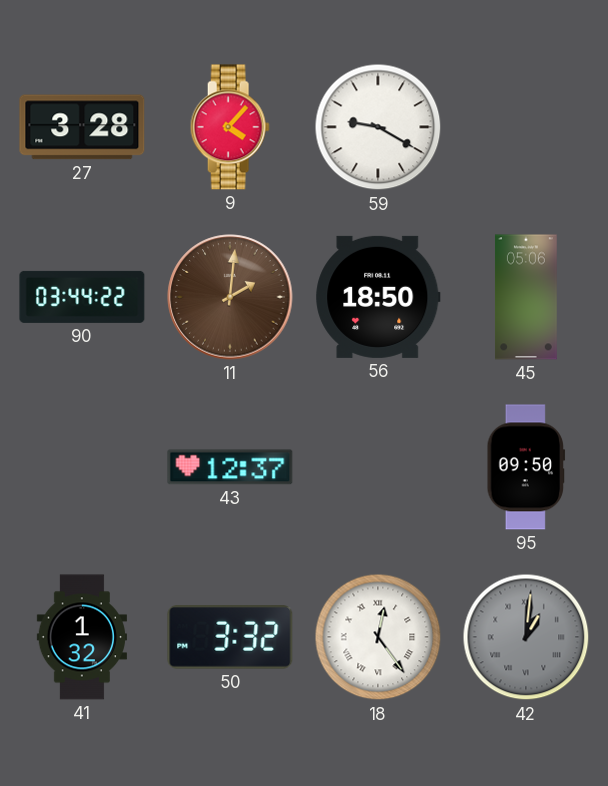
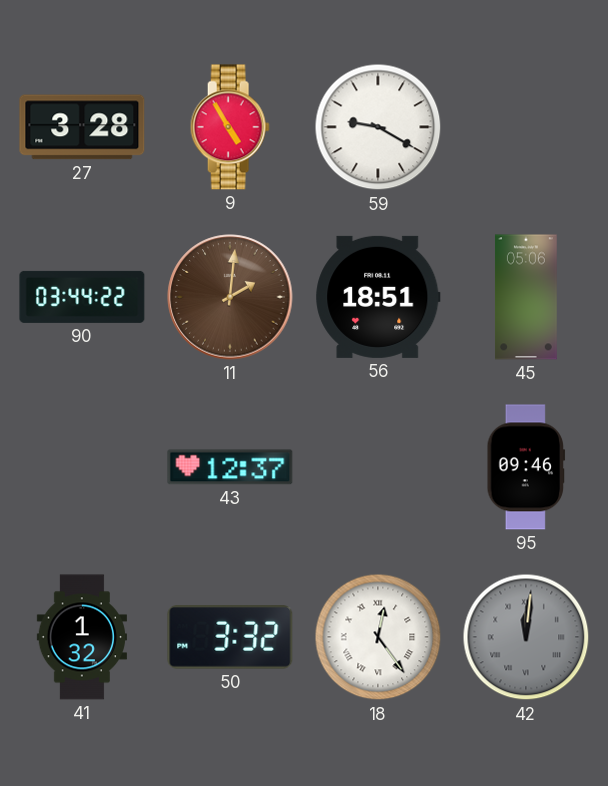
9: 4:07 -> 4:55
56: 18:50 -> 18:51
95: 09:50 -> 09:46
42: 1:01 -> 12:01
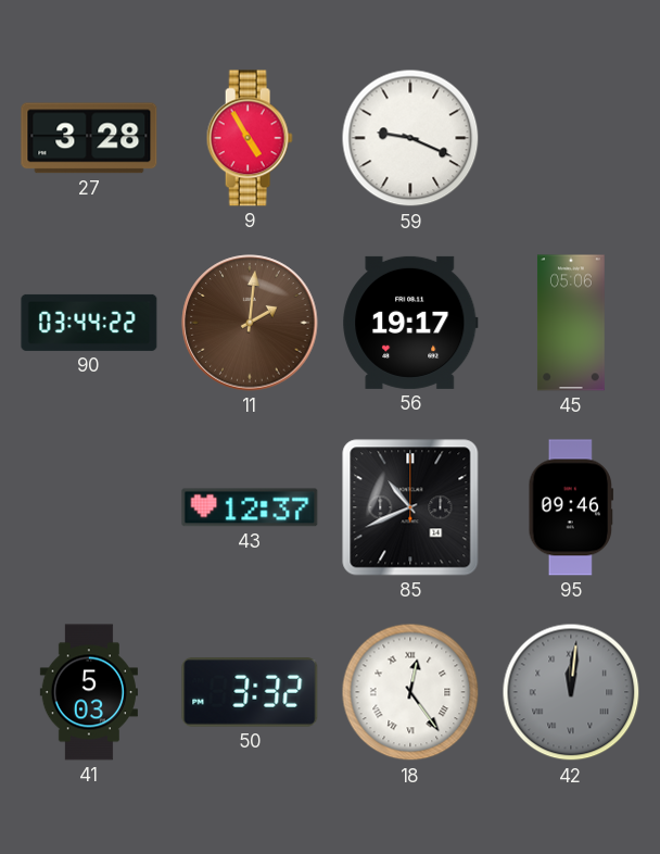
59: 9:20 -> 9:19
56: 18:51 -> 19:17
85: none -> 10:41
41: 1:32 -> 5:03
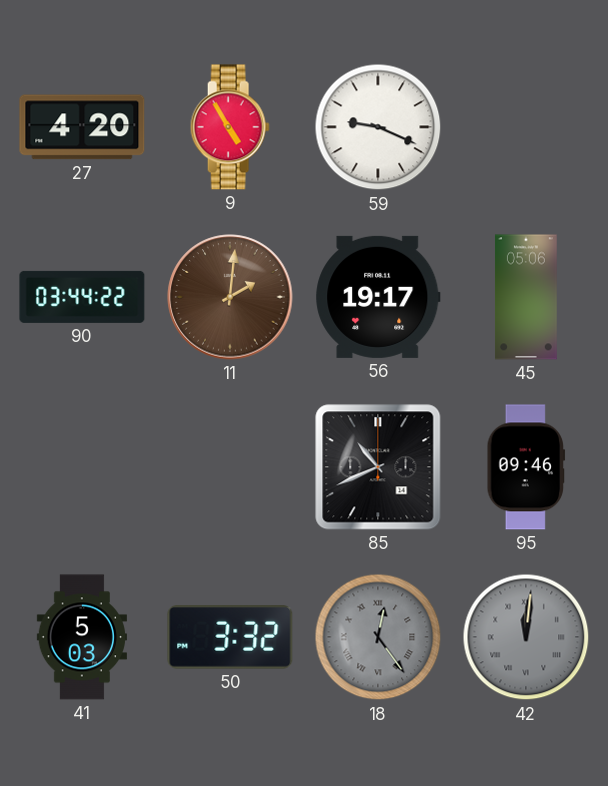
27: 3:28 -> 4:20
43: 12:37 -> none
18 dial: white -> grey
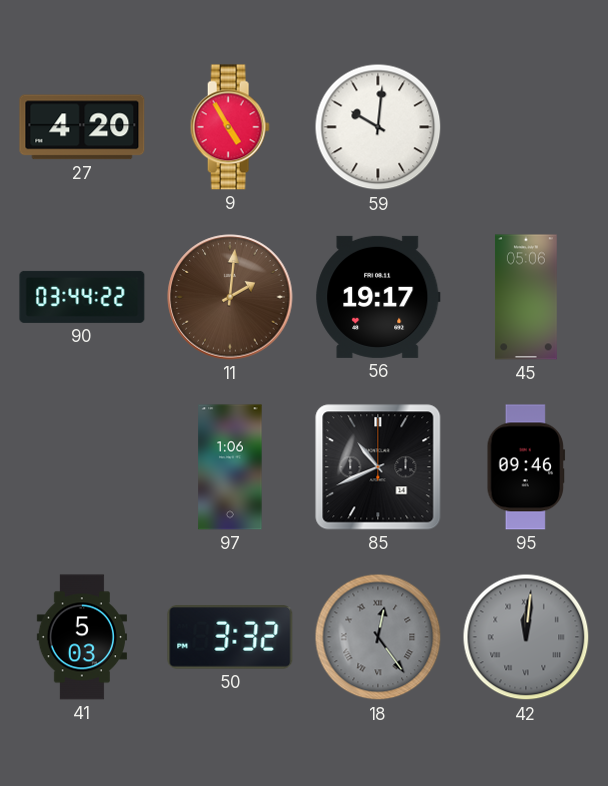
59: 9:19 -> 10:01
97: none -> 1:06
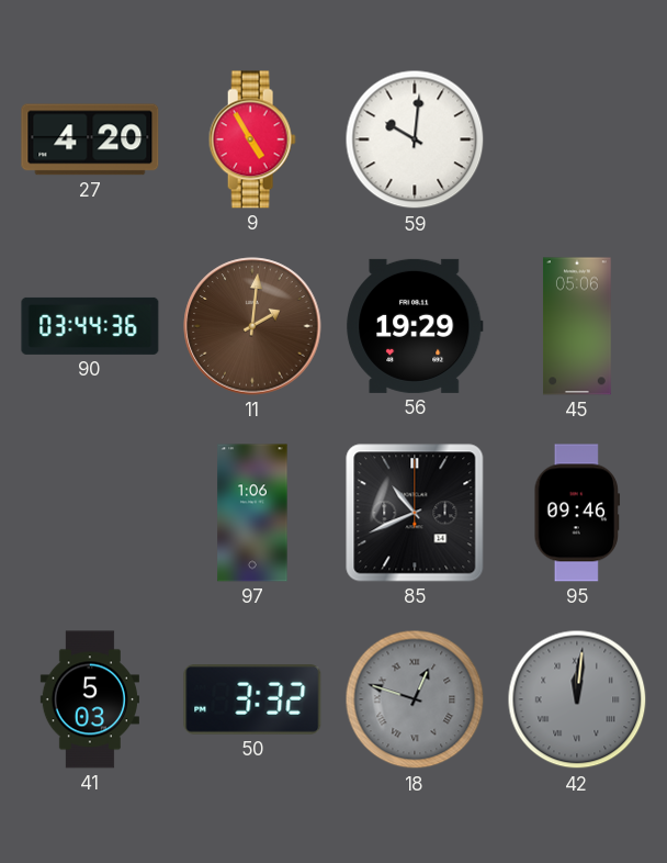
90: 03:44:22 -> 03:44:36
56: 19:17 -> 19:29
18: 12:24 -> 12:48
